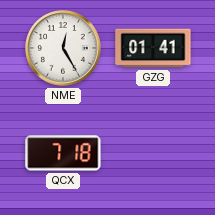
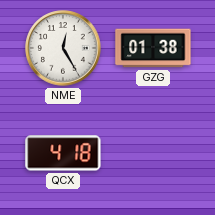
GZG: 01:41 -> 01:38
QCX: 7:18 -> 4:18
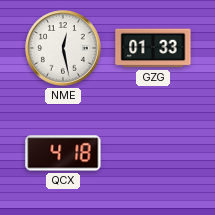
NME: 12:25 -> 12:28
GZG: 01:38 -> 01:33
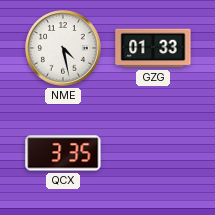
NME: 12:28 -> 4:28
QCX: 4:18 -> 3:35
